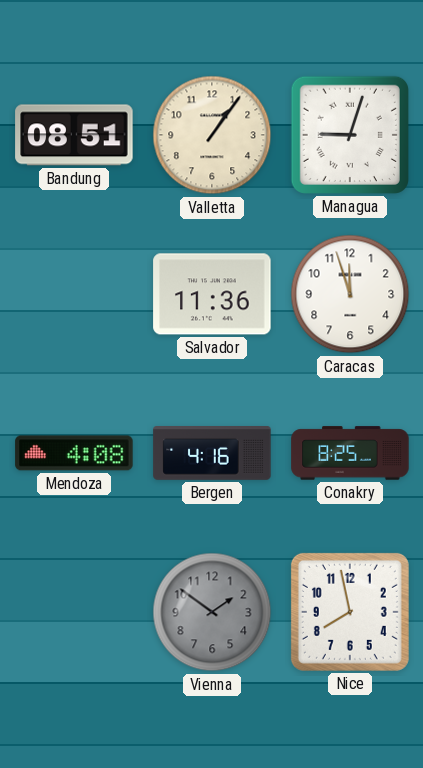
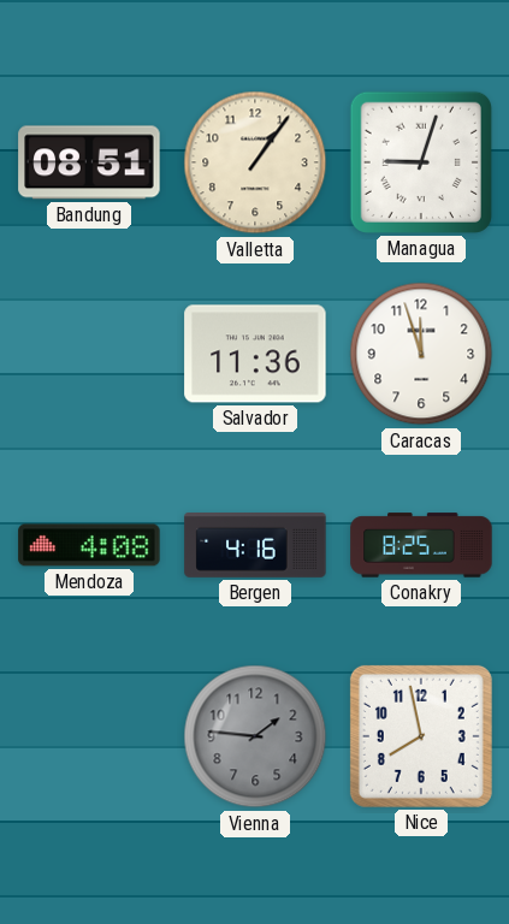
Vienna: 1:51 -> 1:46
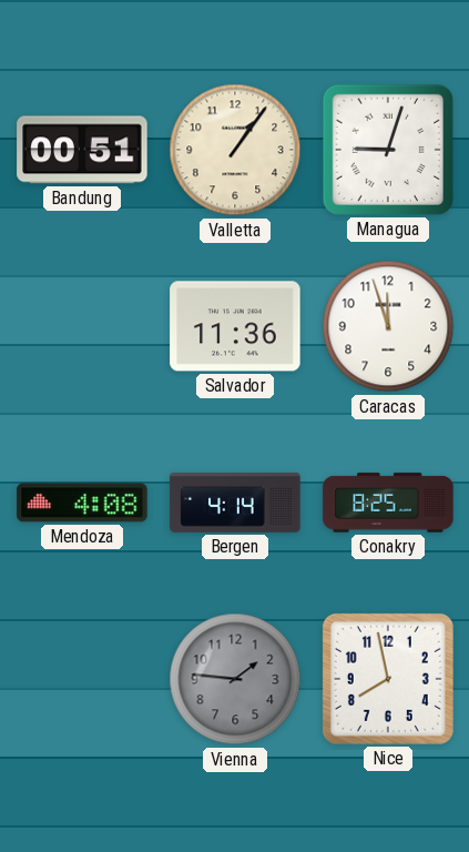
Bandung: 08:51 -> 00:51
Bergen: 4:16 -> 4:14
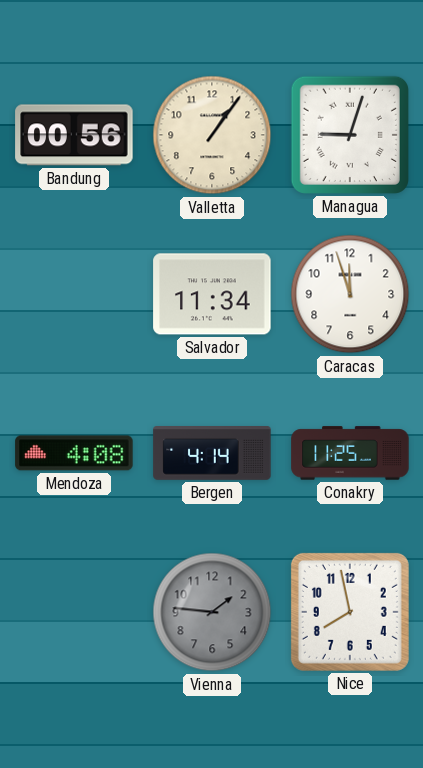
Bandung: 00:51 -> 00:56
Salvador: 11:36 -> 11:34
Conakry: 8:25 -> 11:25
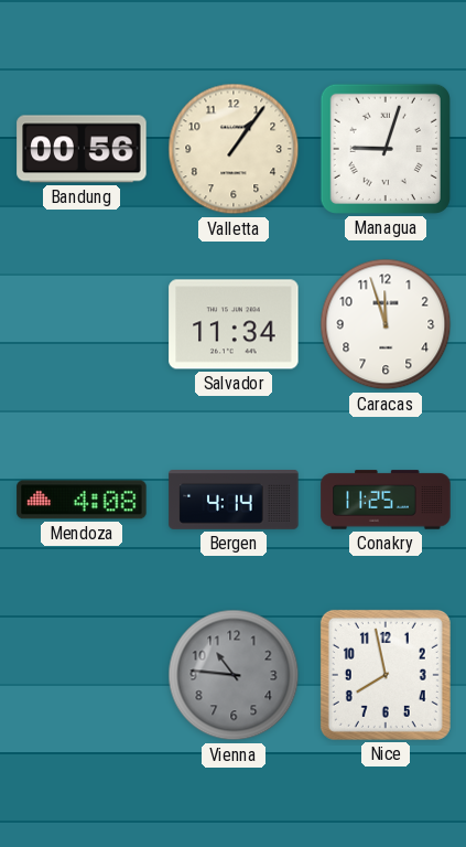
Vienna: 1:46 -> 10:46
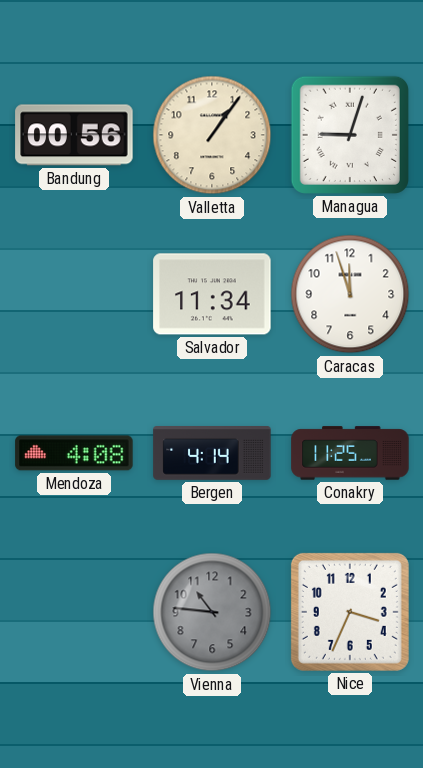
Nice: 7:58 -> 3:34
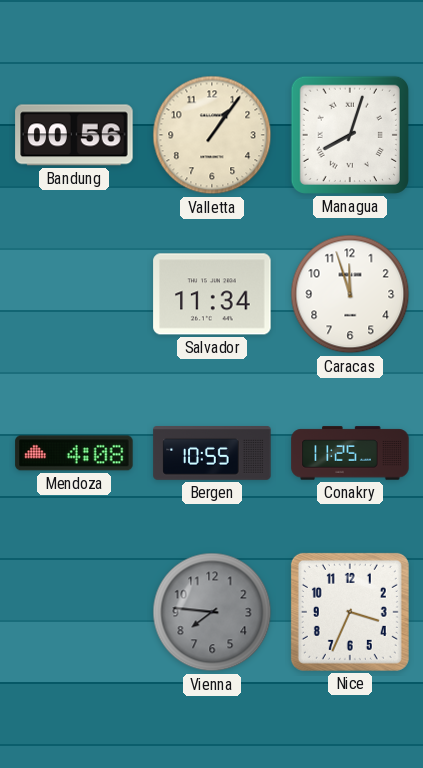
Managua: 9:03 -> 8:03
Bergen: 4:14 -> 10:55
Vienna: 10:46 -> 7:46
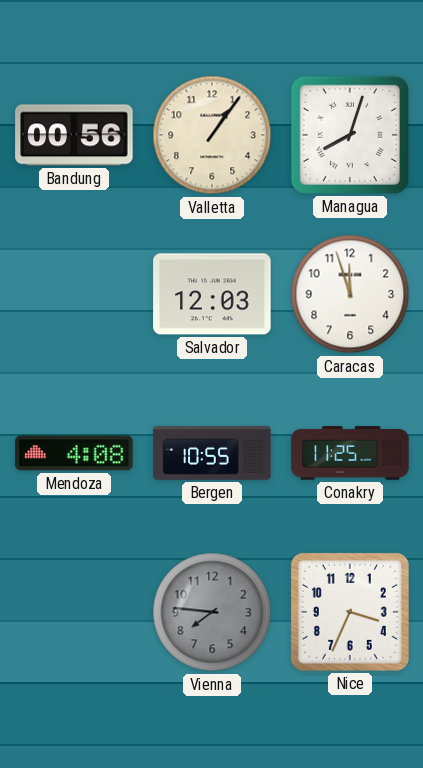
Salvador: 11:34 -> 12:03
